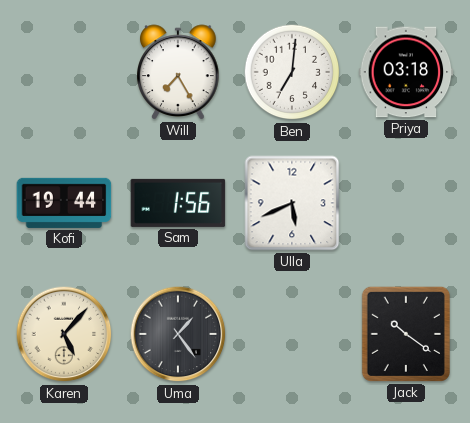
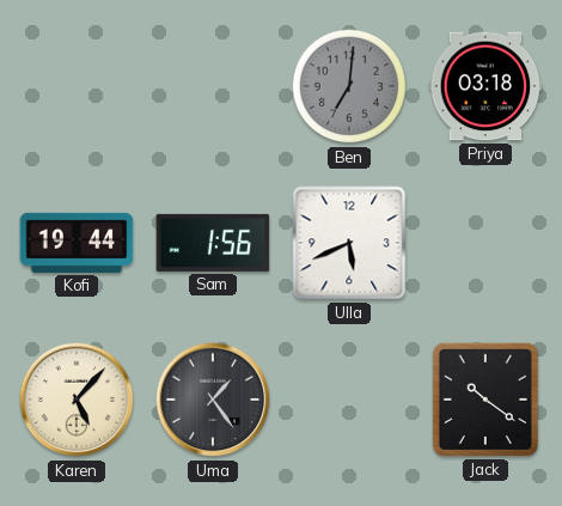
Will: 7:25 -> none
Ben dial: white -> grey
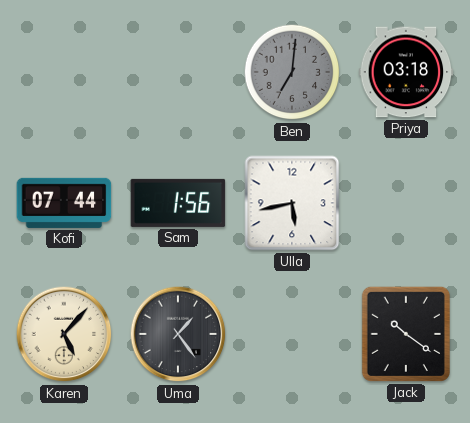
Kofi: 19:44 -> 07:44
Ulla: 5:41 -> 5:43
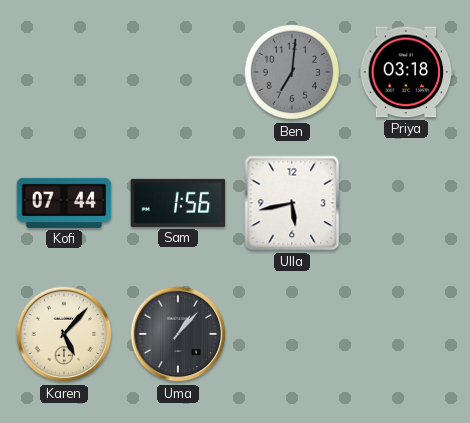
Uma: 1:24 -> 1:07
Jack: 10:21 -> none
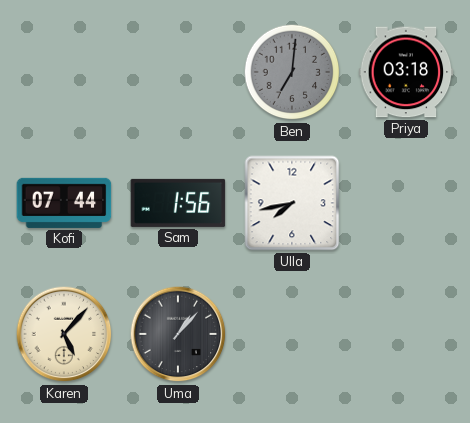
Ulla: 5:43 -> 7:43
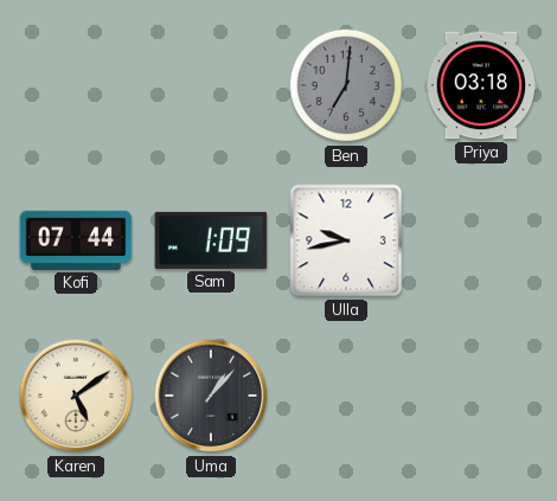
Sam: 1:56 -> 1:09
Ulla: 7:43 -> 9:43
Karen: 5:07 -> 5:09
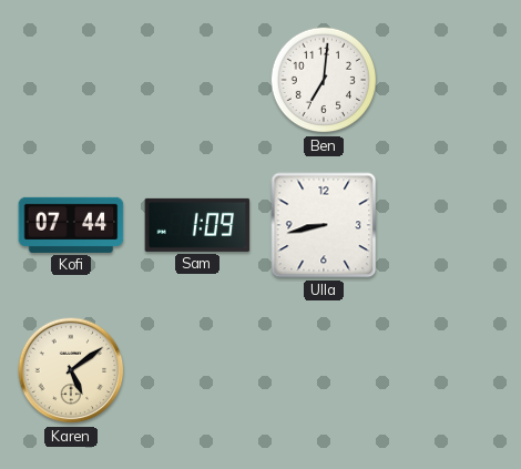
Ben dial: grey -> white
Priya: 03:18 -> none
Ulla: 9:43 -> 8:43
Uma: 1:07 -> none
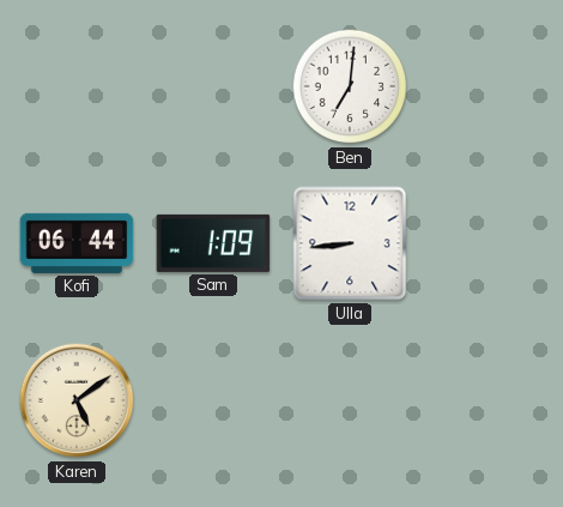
Kofi: 07:44 -> 06:44
Ulla: 8:43 -> 8:44
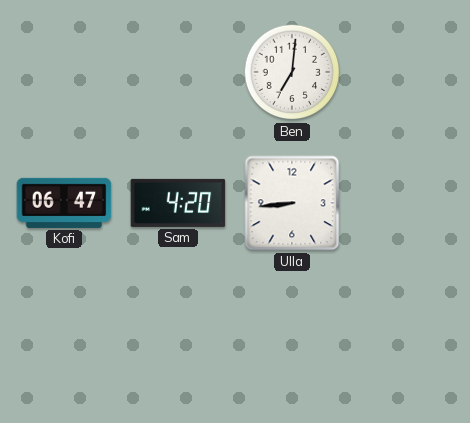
Kofi: 06:44 -> 06:47
Sam: 1:09 -> 4:20
Karen: 5:09 -> none
